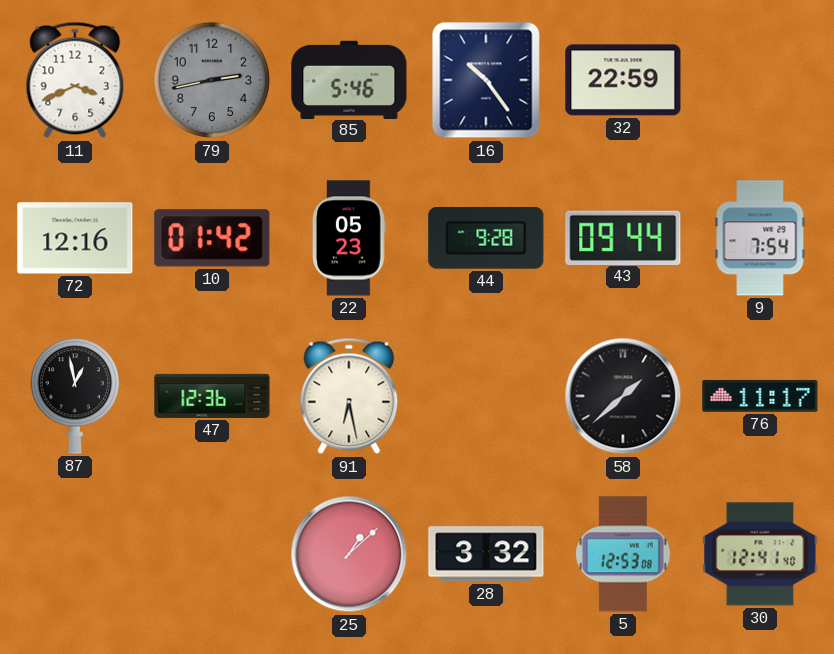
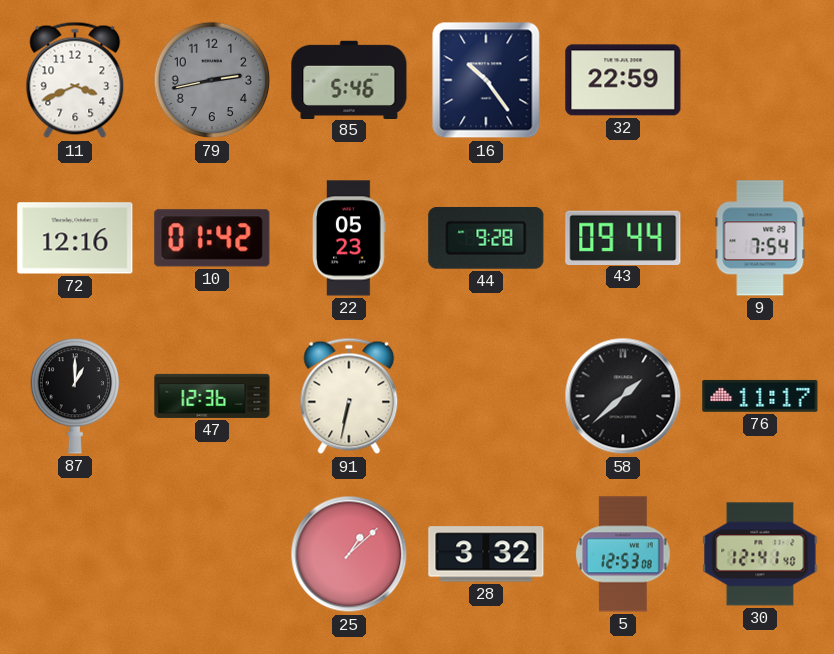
87: 12:58 -> 1:00
91: 6:28 -> 6:32
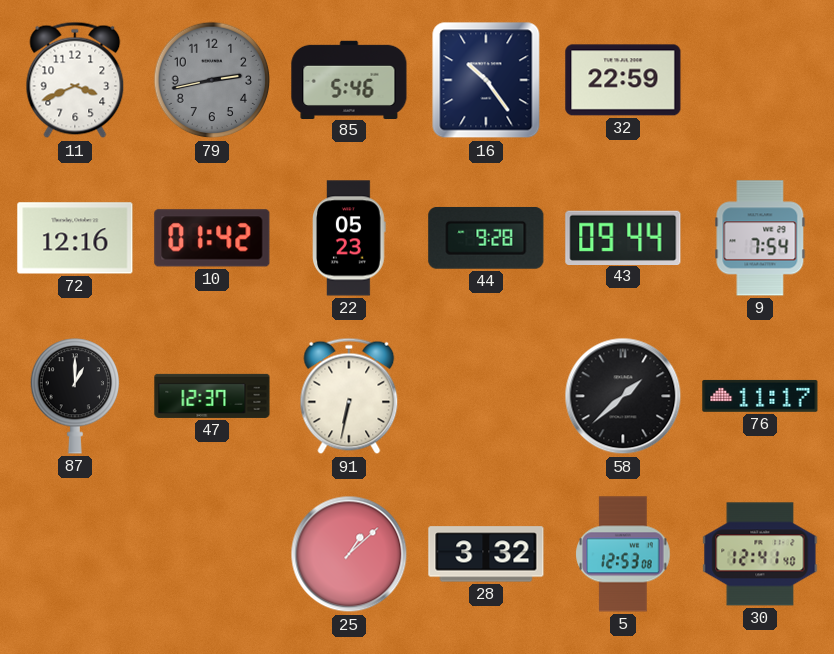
47: 12:36 -> 12:37
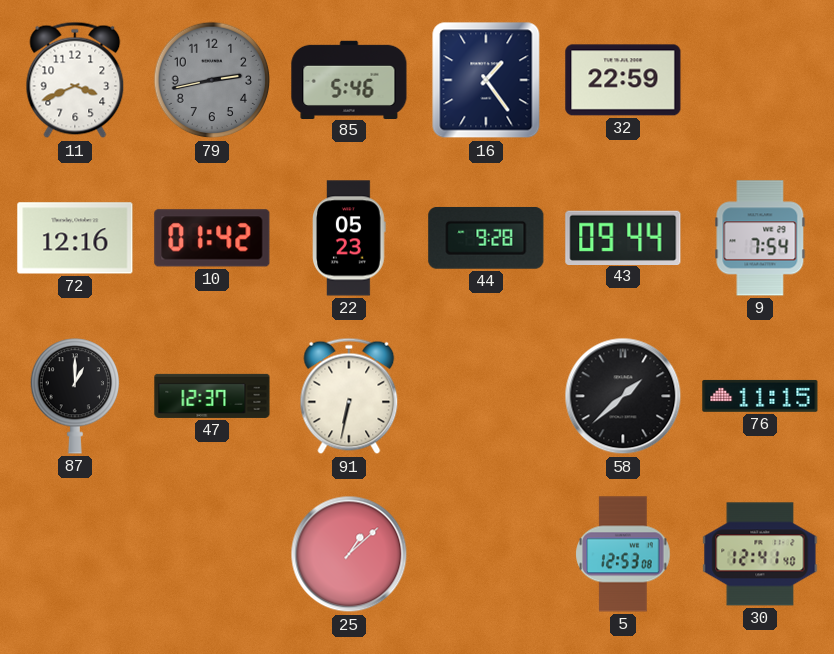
16: 10:24 -> 1:24
76: 11:17 -> 11:15
28: 3:32 -> none
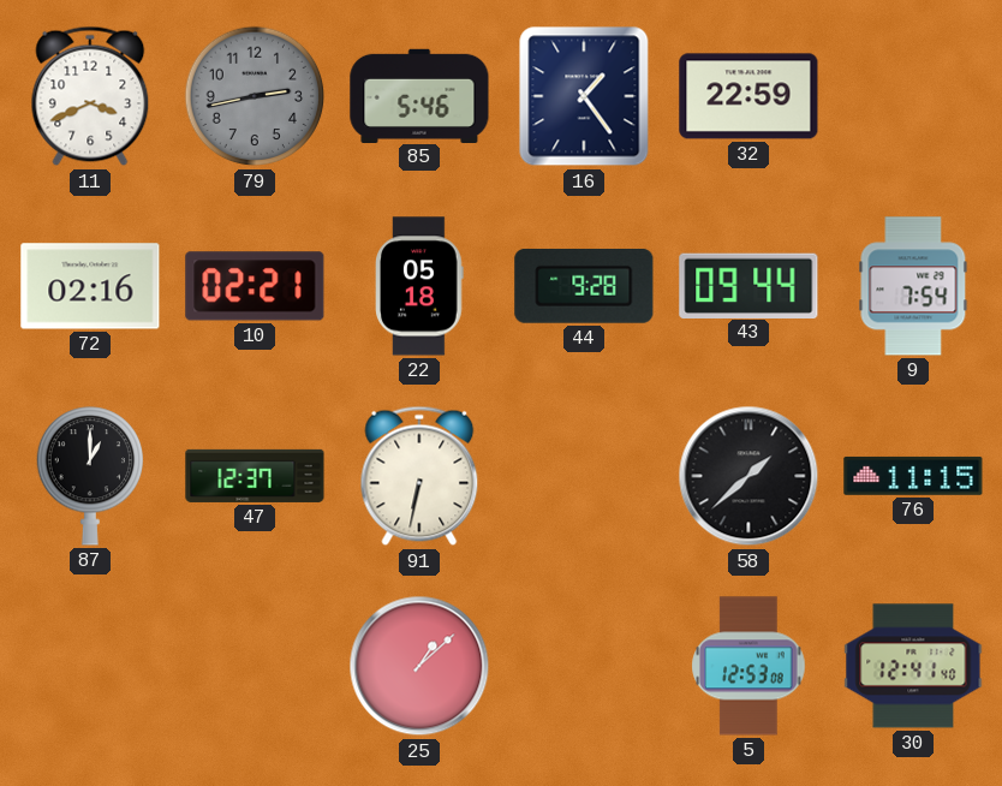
72: 12:16 -> 02:16
10: 01:42 -> 02:21
22: 05:23 -> 05:18
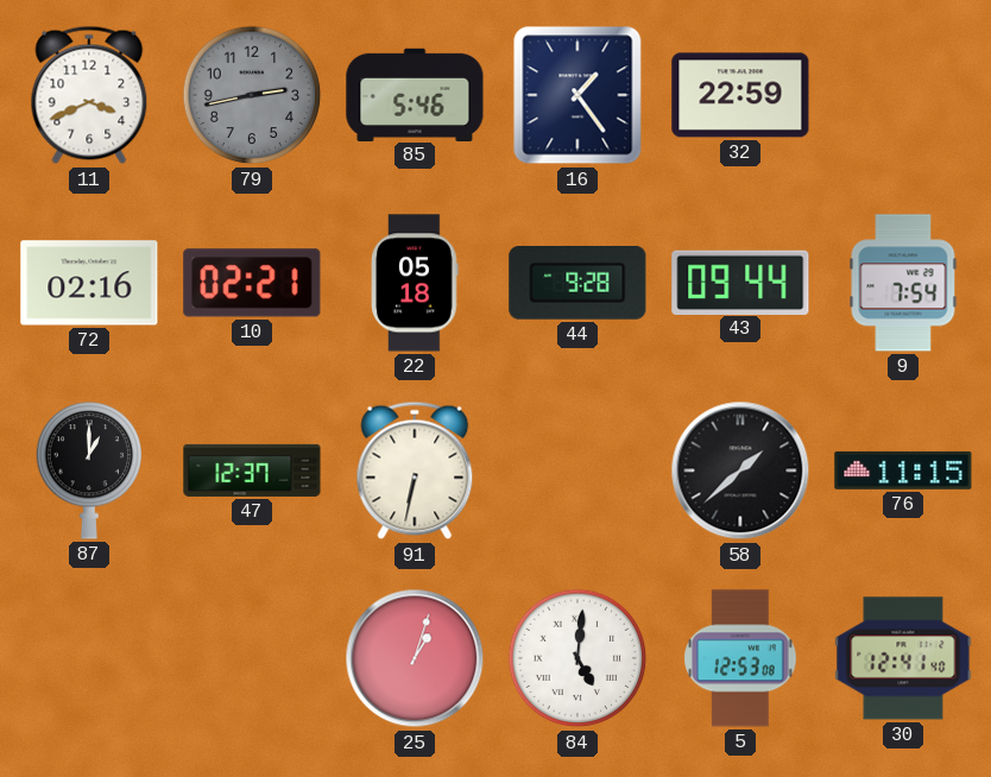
25: 1:08 -> 1:03
84: none -> 5:01
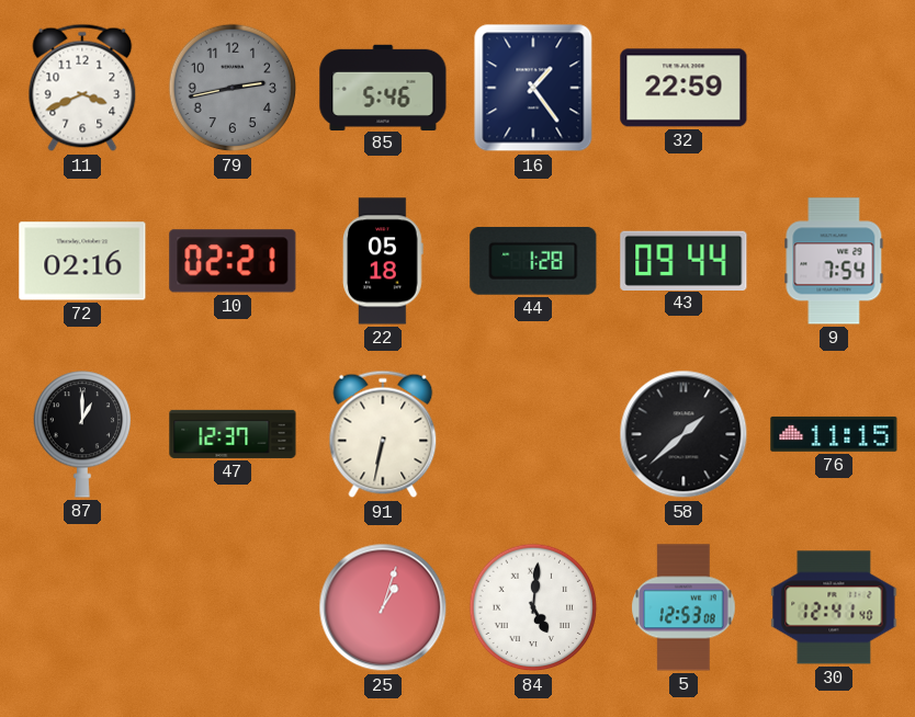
44: 9:28 -> 1:28
